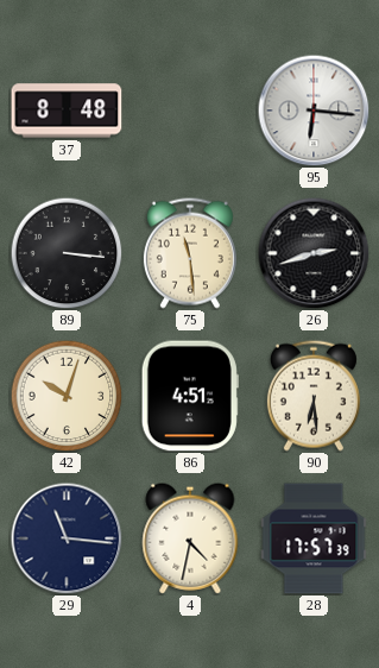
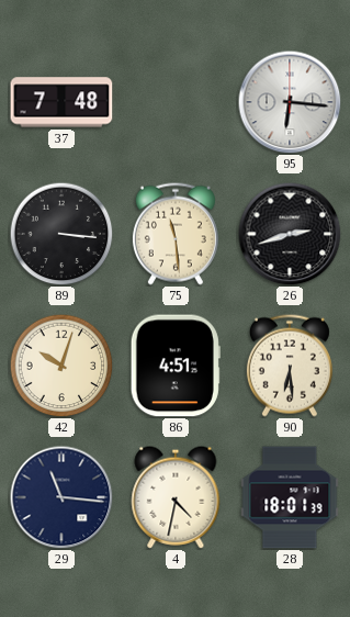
37: 8:48 -> 7:48
28: 17:57 -> 18:01
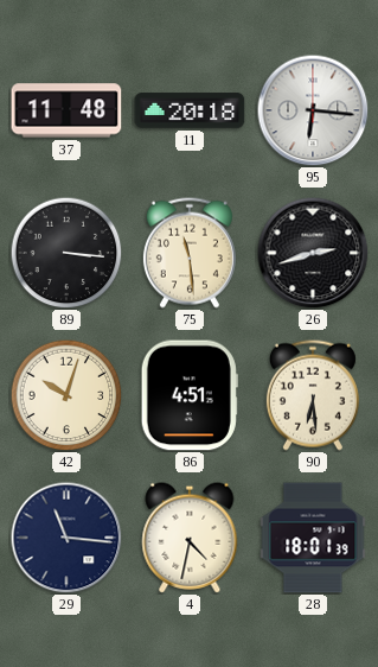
37: 7:48 -> 11:48
11: none -> 20:18
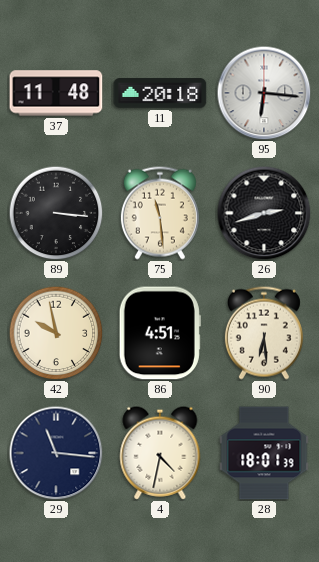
42: 10:03 -> 9:58
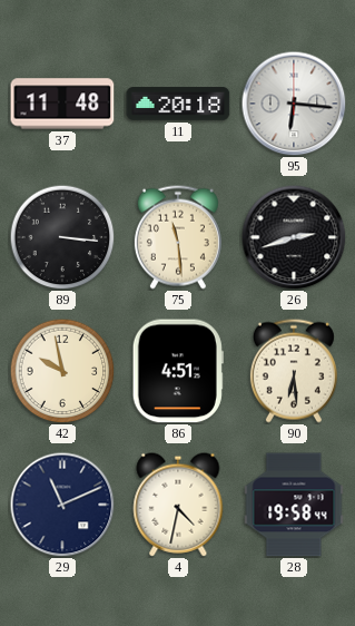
29: 11:16 -> 11:11
28: 18:01 -> 19:58
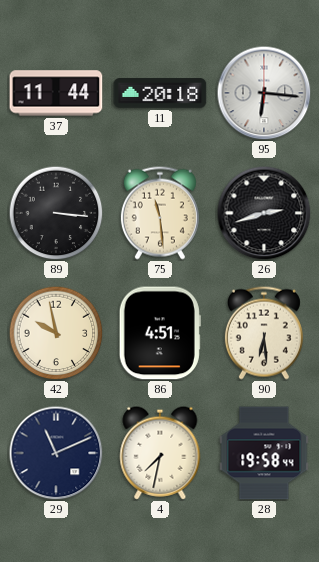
37: 11:48 -> 11:44
4: 4:32 -> 7:32
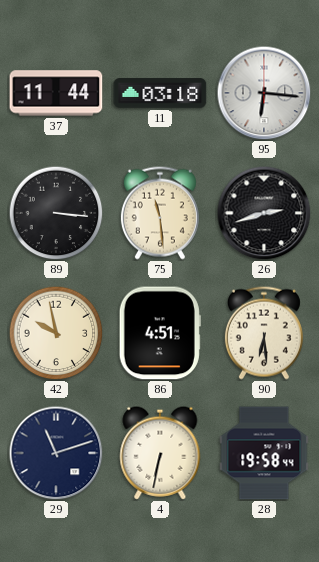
11: 20:18 -> 03:18
29: 11:11 -> 11:12
4: 7:32 -> 6:32
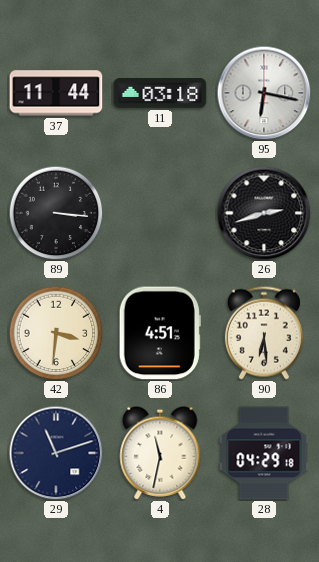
95: 6:16 -> 6:17
75: 11:29 -> none
42: 9:58 -> 3:31
4: 6:32 -> 11:32
28: 19:58 -> 04:29
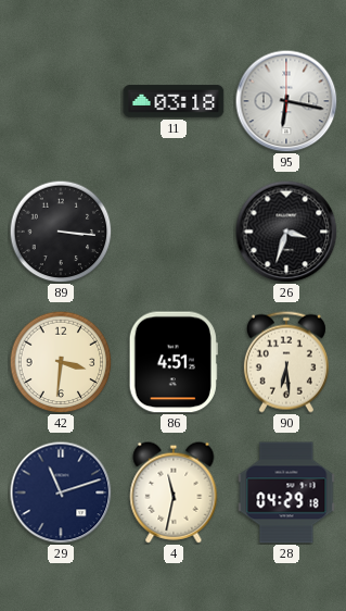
37: 11:44 -> none
26: 2:42 -> 3:33
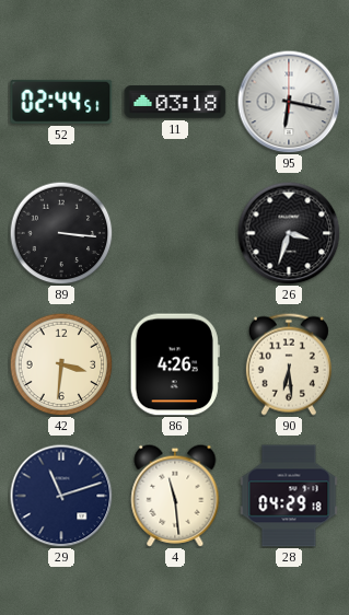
52: none -> 02:44
86: 4:51 -> 4:26
4: 11:32 -> 11:29
